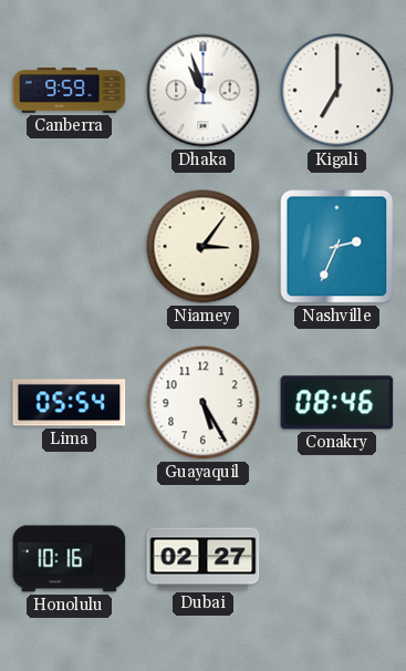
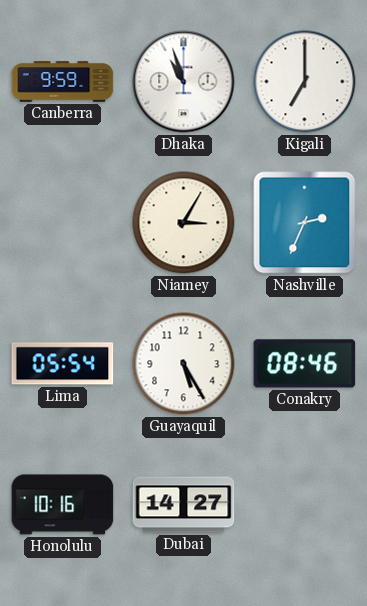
Niamey: 3:06 -> 3:05
Dubai: 02:27 -> 14:27
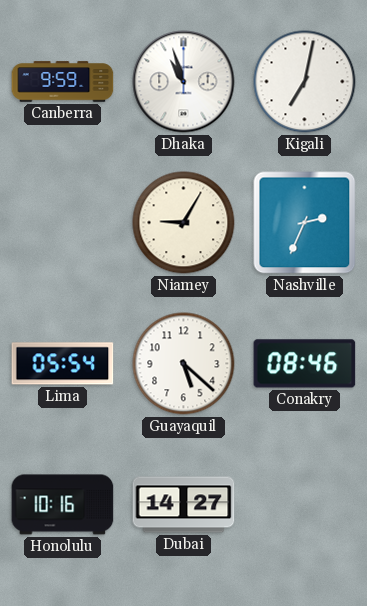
Kigali: 7:00 -> 7:02
Niamey: 3:05 -> 9:05
Guayaquil: 5:25 -> 5:22
